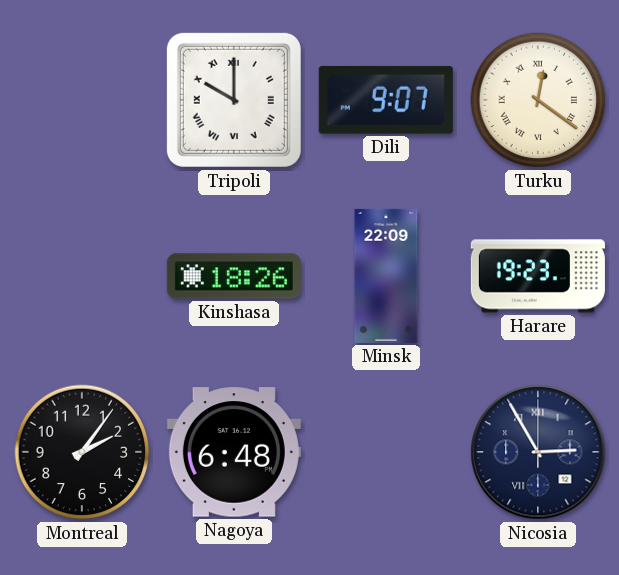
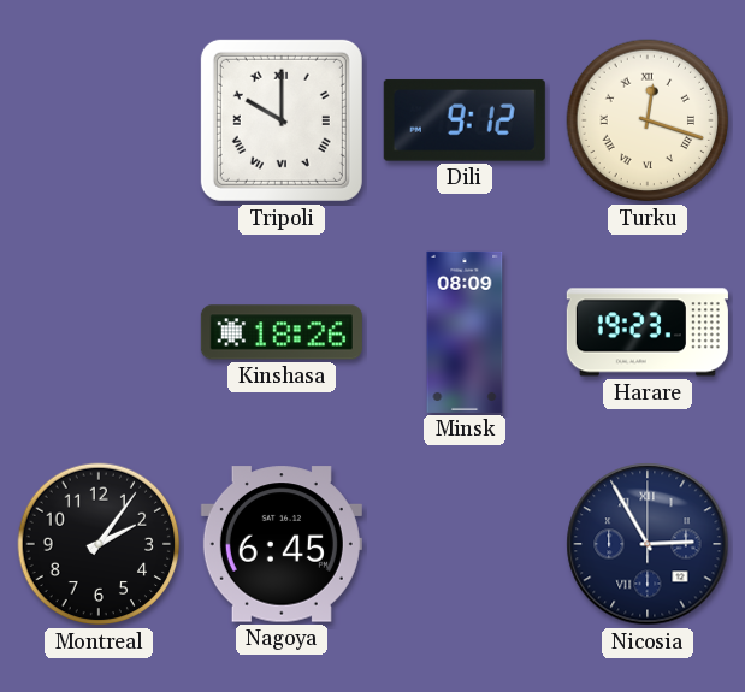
Dili: 9:07 -> 9:12
Turku: 12:21 -> 12:18
Minsk: 22:09 -> 08:09
Nagoya: 6:48 -> 6:45
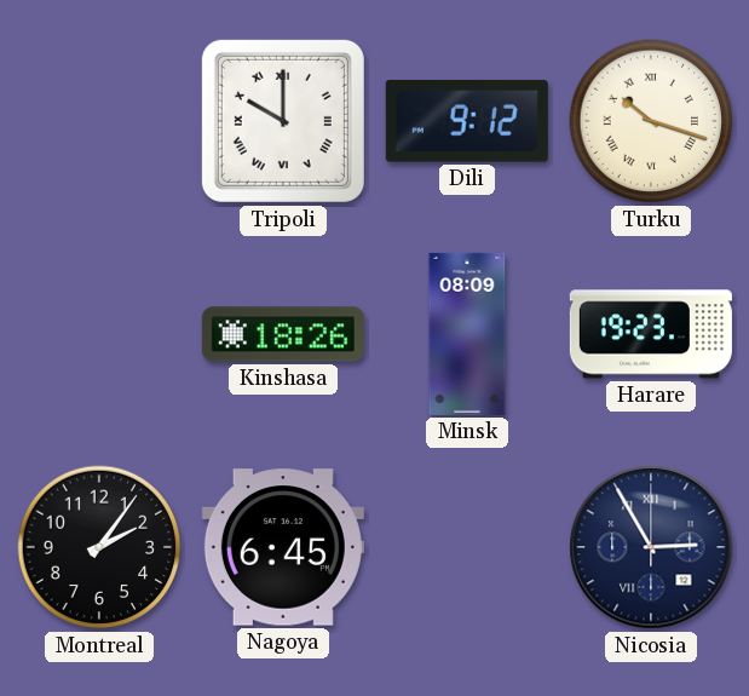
Turku: 12:18 -> 10:18
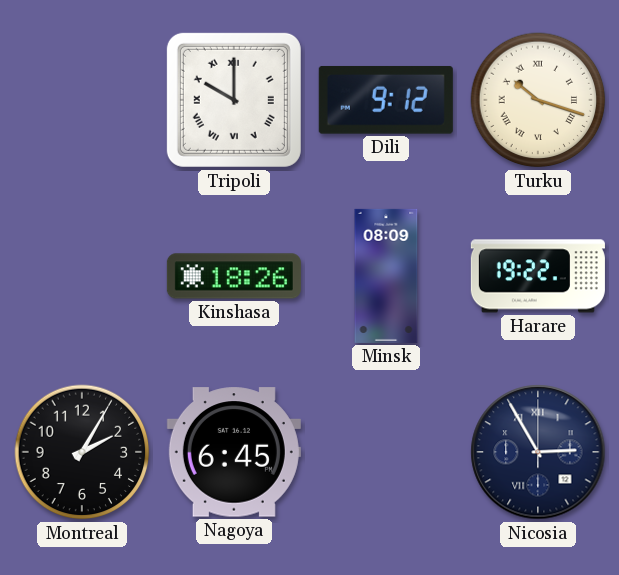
Harare: 19:23 -> 19:22
Montreal: 2:06 -> 2:05
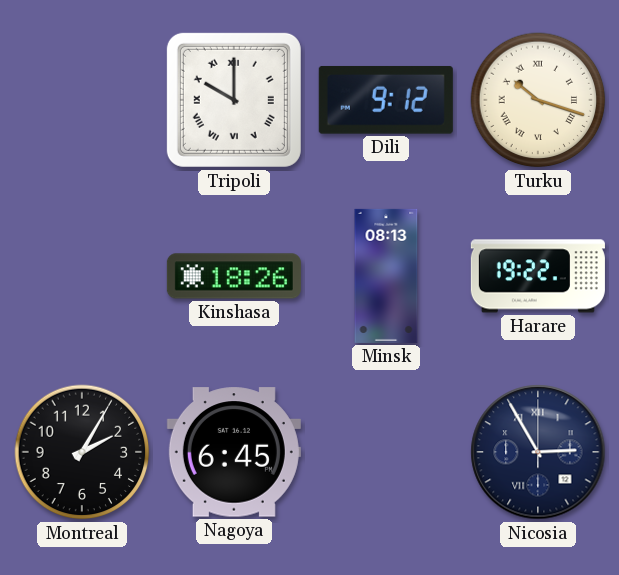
Minsk: 08:09 -> 08:13
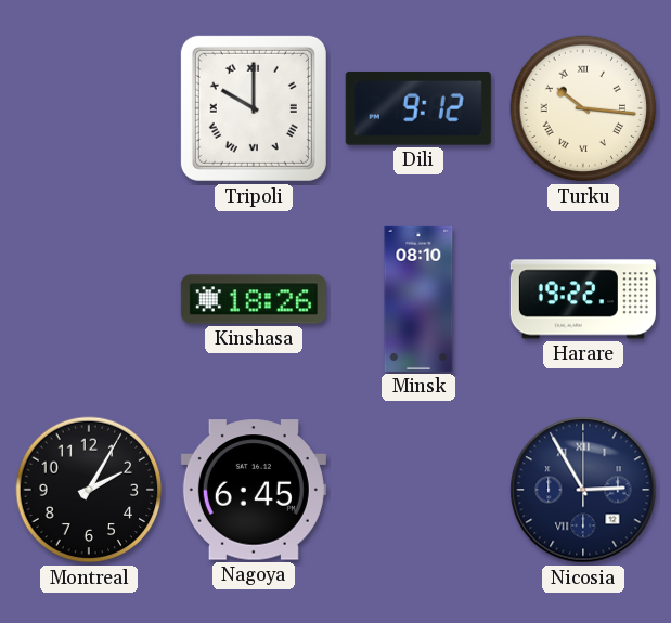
Turku: 10:18 -> 10:16
Minsk: 08:13 -> 08:10
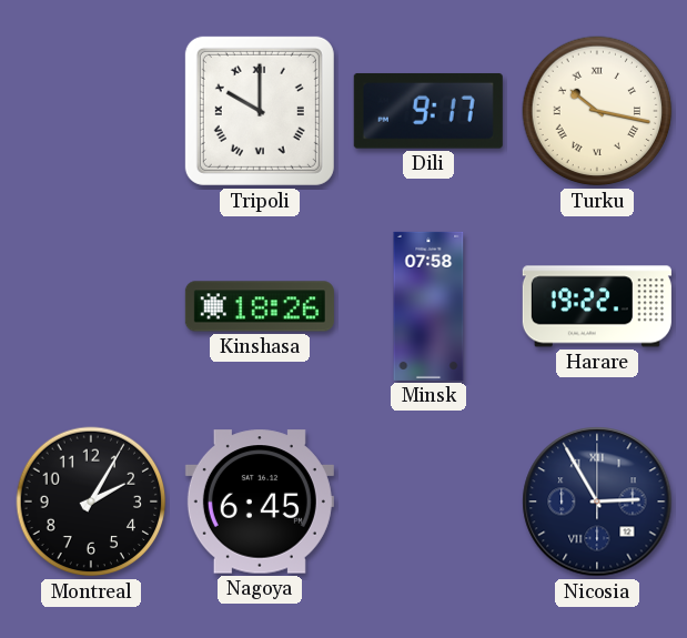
Dili: 9:12 -> 9:17
Turku: 10:16 -> 10:17
Minsk: 08:10 -> 07:58
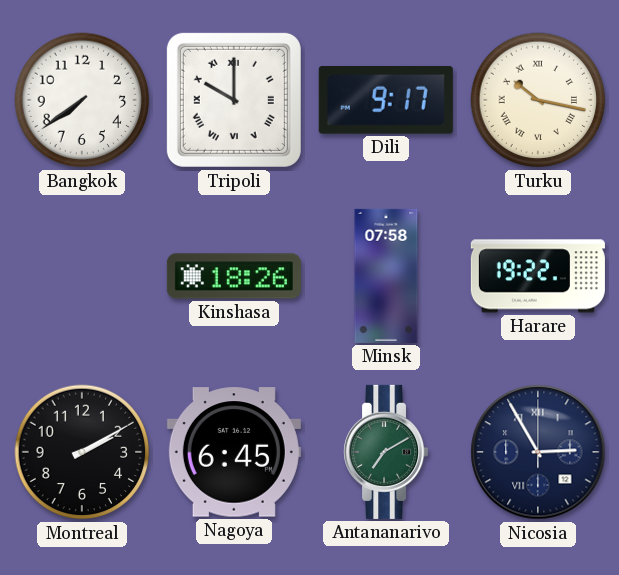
Bangkok: none -> 7:39
Montreal: 2:05 -> 2:10
Antananarivo: none -> 7:10
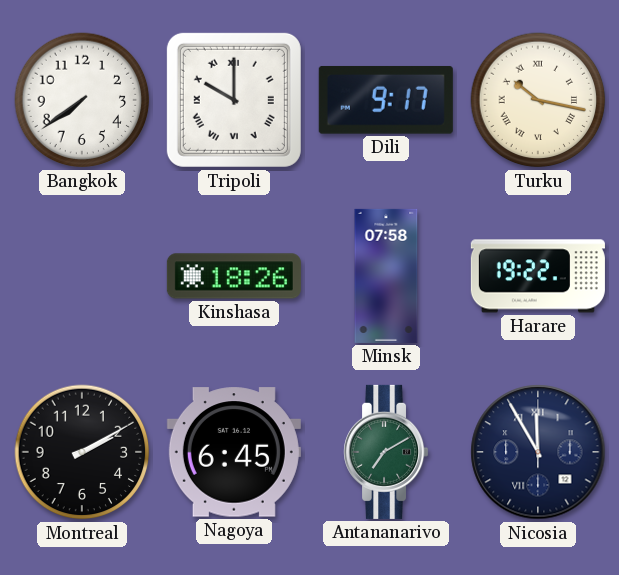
Nicosia: 2:55 -> 11:55
